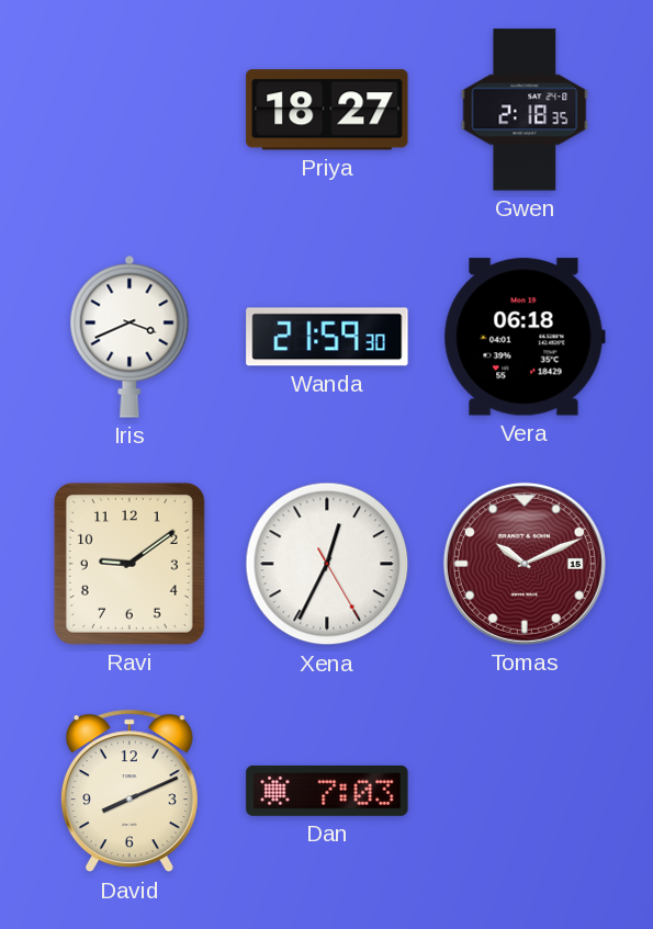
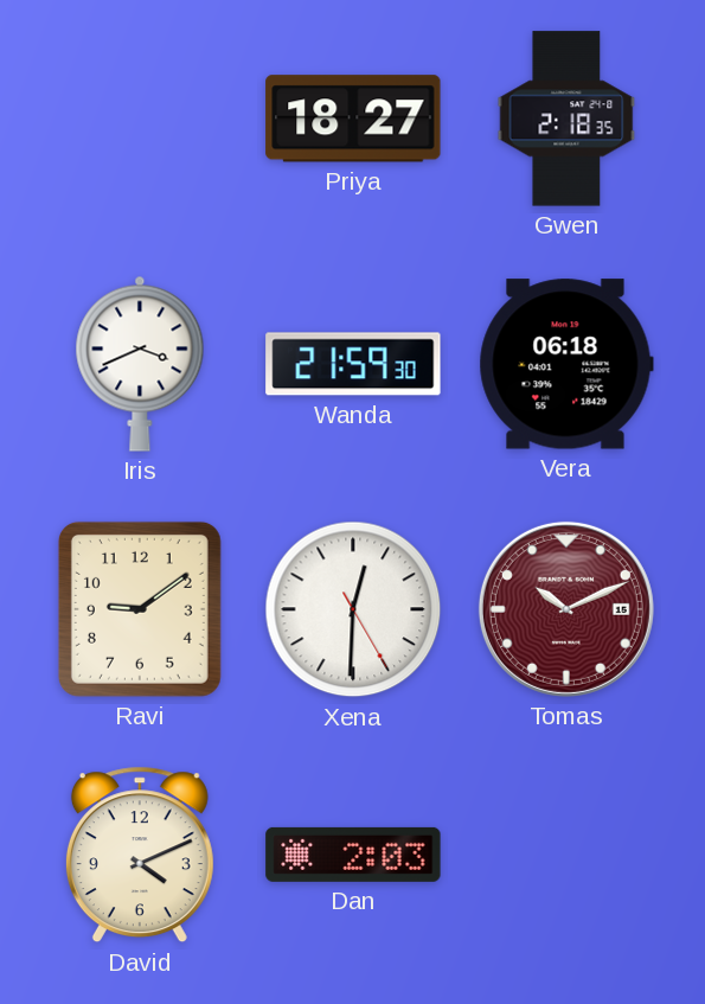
Xena: 12:34 -> 12:30
David: 8:11 -> 4:11
Dan: 7:03 -> 2:03
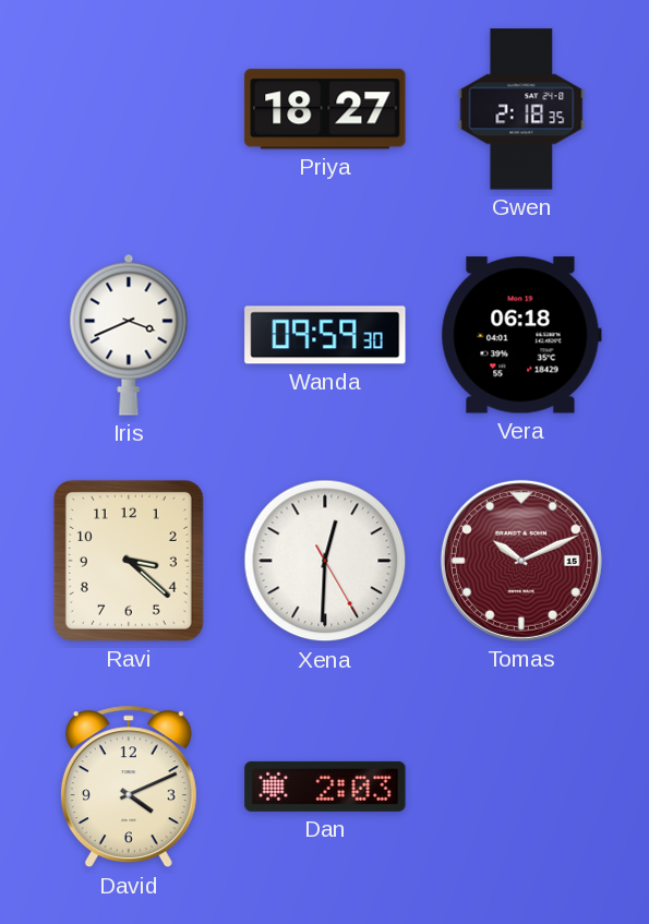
Wanda: 21:59 -> 09:59
Ravi: 9:09 -> 3:22
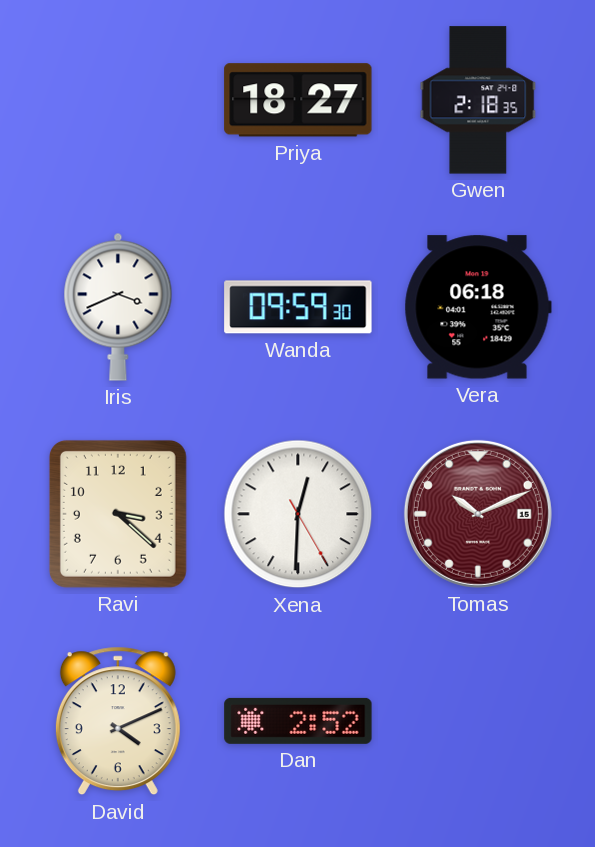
Dan: 2:03 -> 2:52
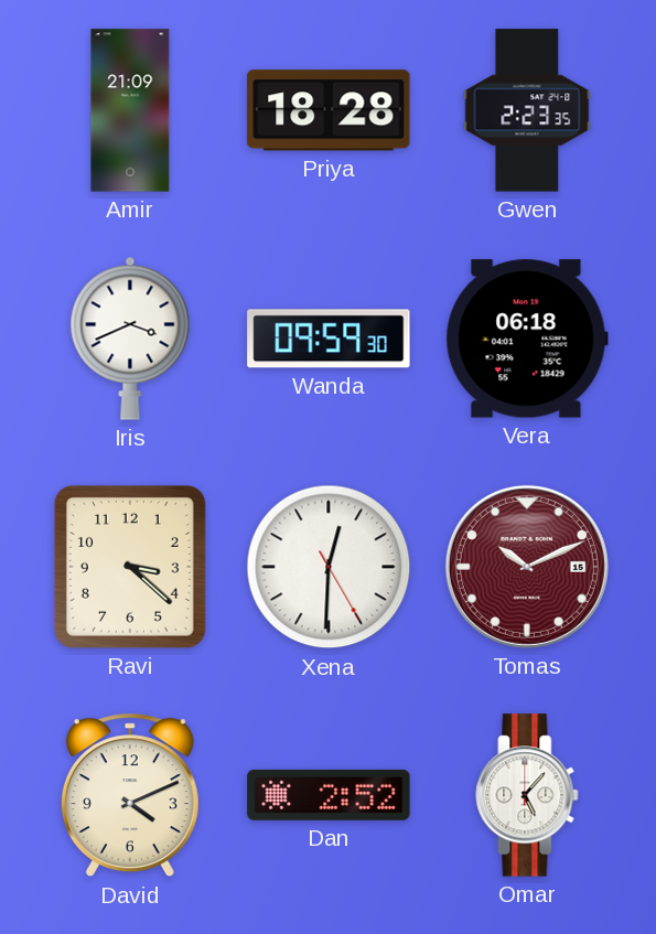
Amir: none -> 21:09
Priya: 18:27 -> 18:28
Gwen: 2:18 -> 2:23
Omar: none -> 5:07
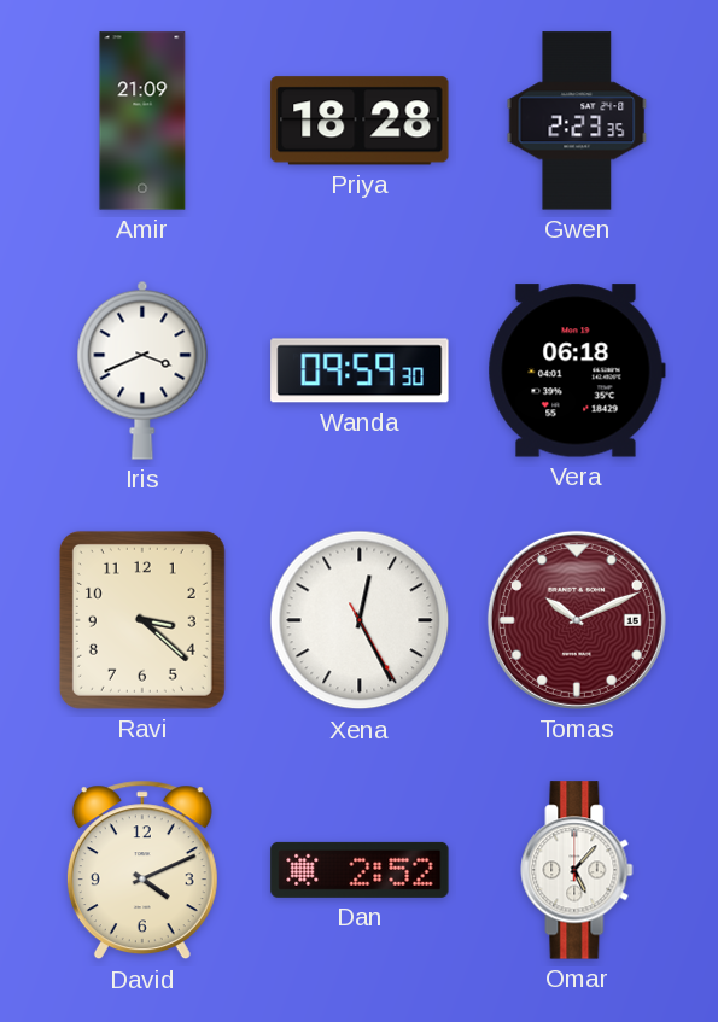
Xena: 12:30 -> 12:25
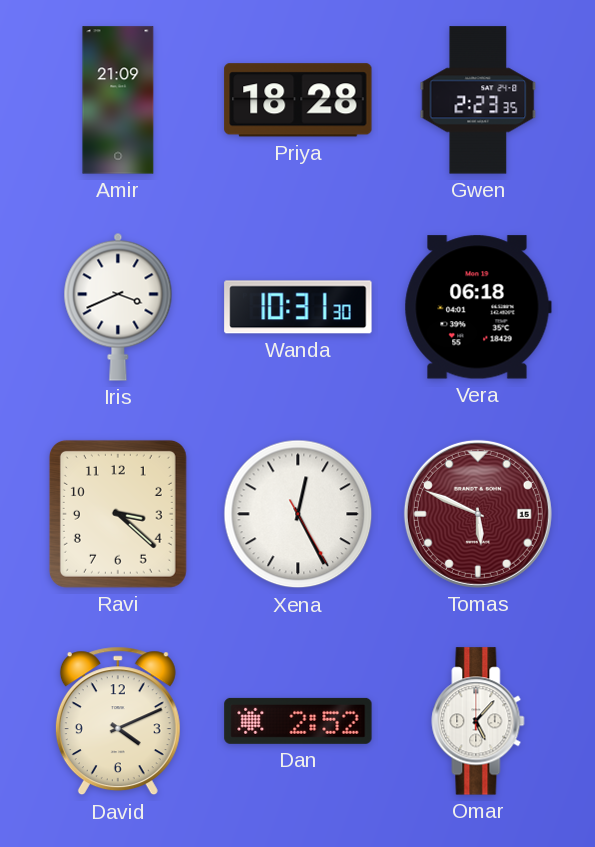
Wanda: 09:59 -> 10:31
Tomas: 10:11 -> 5:49
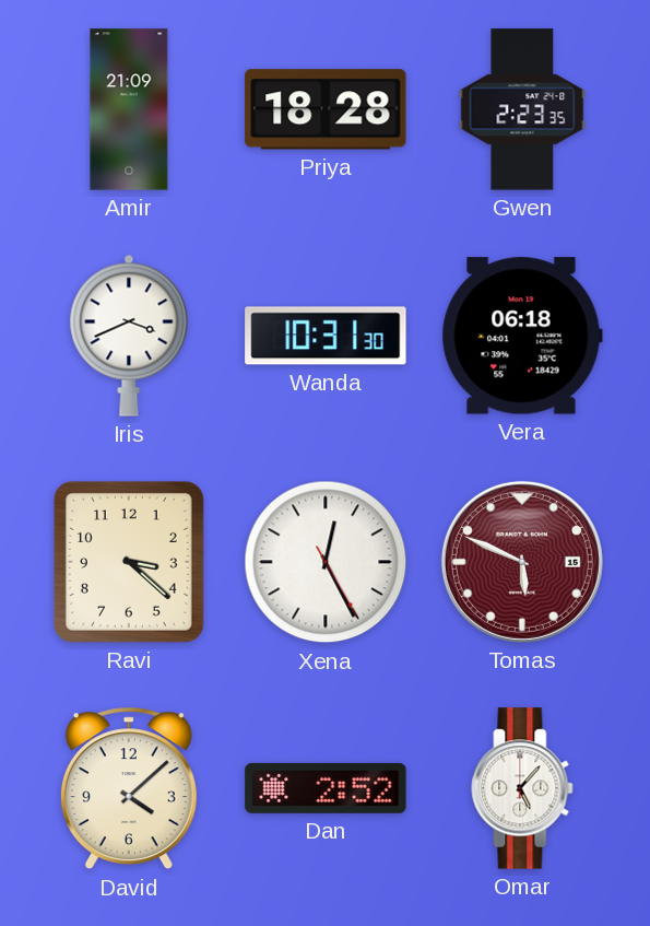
David: 4:11 -> 4:08
